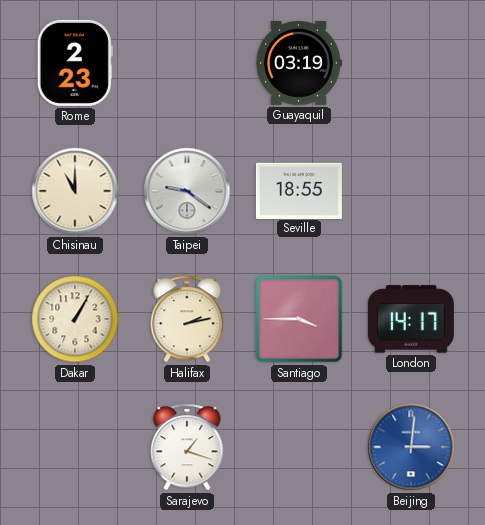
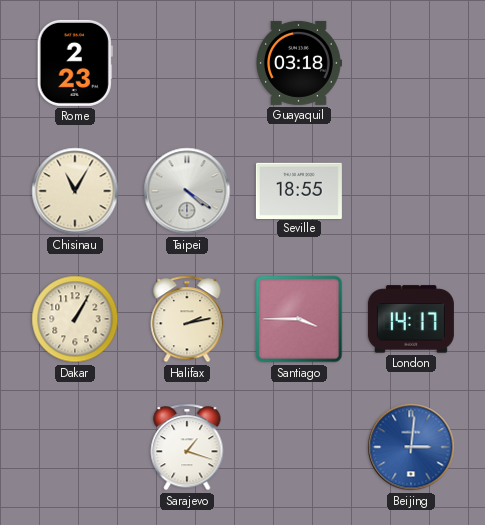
Guayaquil: 03:19 -> 03:18
Chisinau: 11:00 -> 11:05
Taipei: 9:21 -> 4:21
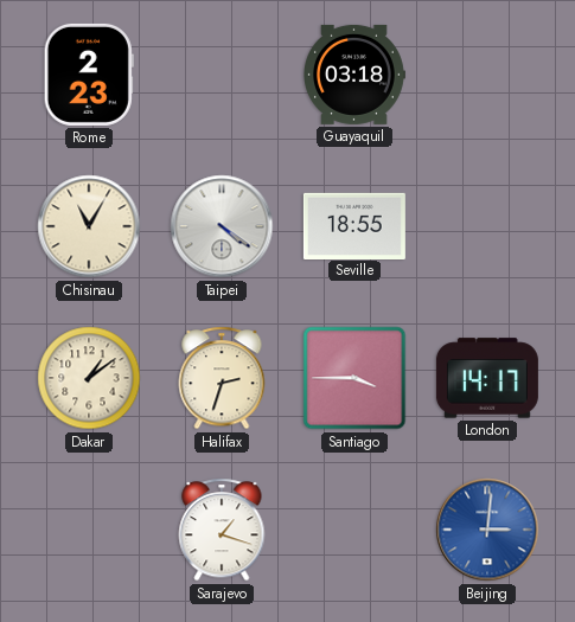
Dakar: 1:05 -> 1:09
Halifax: 2:13 -> 2:33
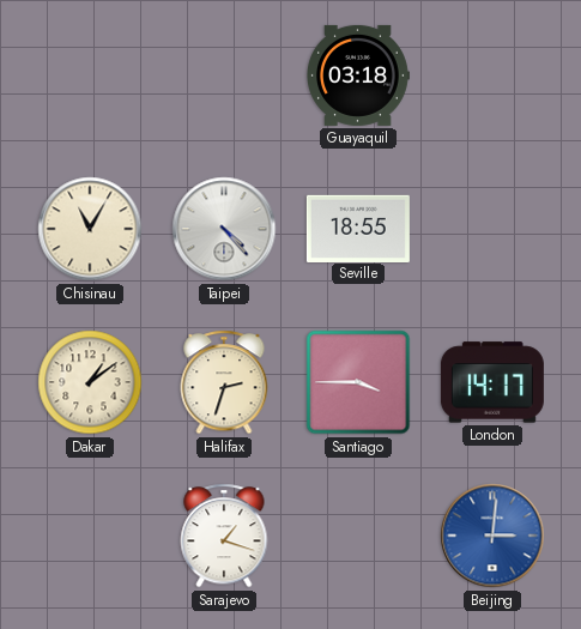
Rome: 2:23 -> none
Taipei: 4:21 -> 4:23
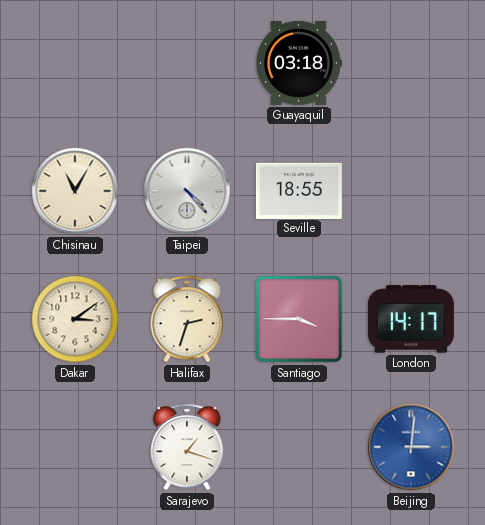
Dakar: 1:09 -> 3:09
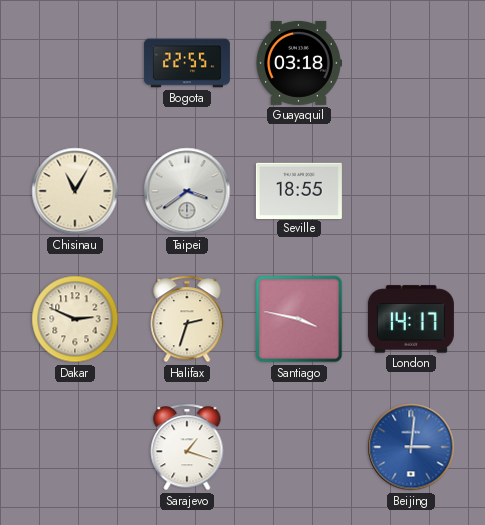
Bogota: none -> 22:55
Taipei: 4:23 -> 3:39
Dakar: 3:09 -> 2:49
Santiago: 3:45 -> 3:47
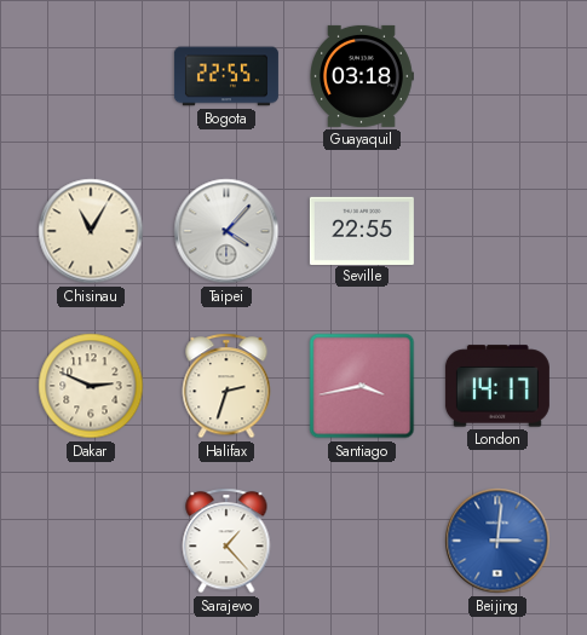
Taipei: 3:39 -> 4:07
Seville: 18:55 -> 22:55
Santiago: 3:47 -> 3:43
Sarajevo: 1:18 -> 1:23
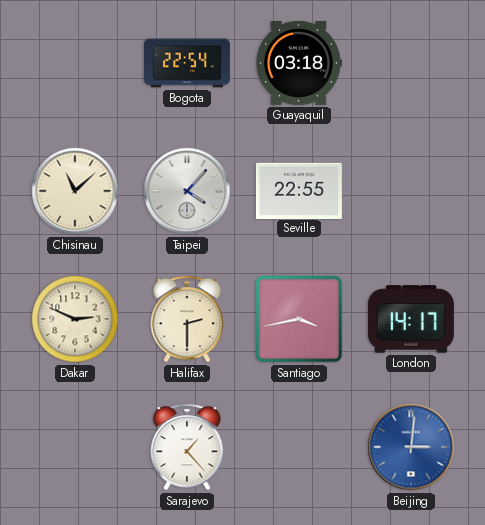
Bogota: 22:55 -> 22:54
Chisinau: 11:05 -> 11:08
Halifax: 2:33 -> 2:30
